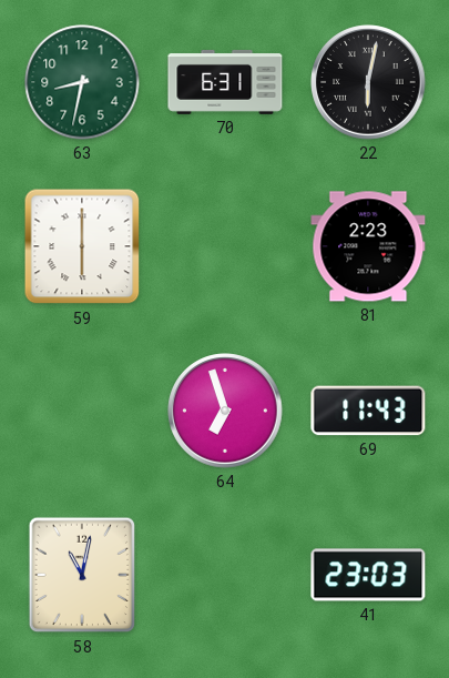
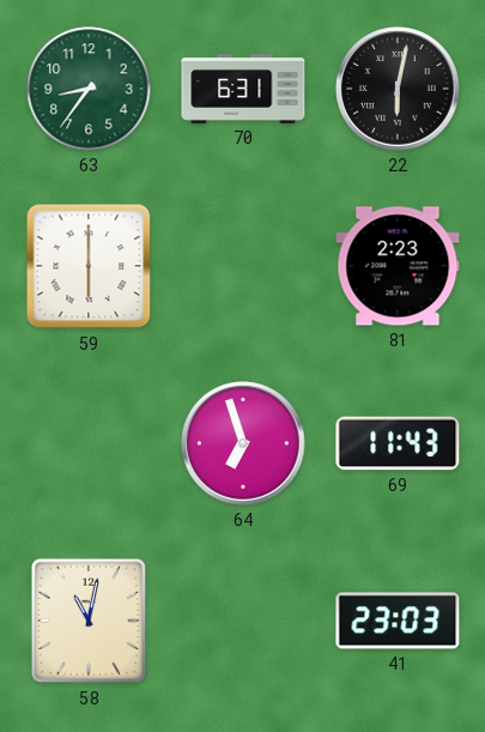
63: 8:32 -> 8:36
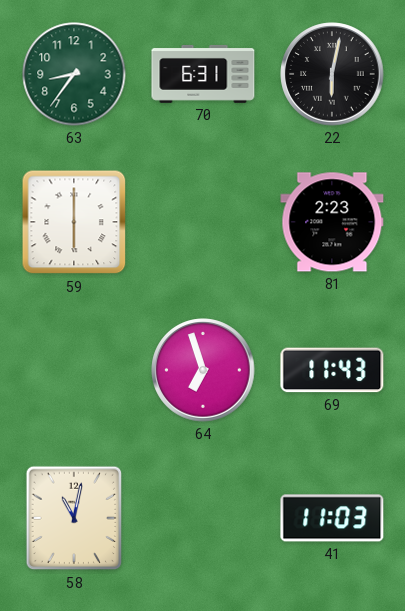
41: 23:03 -> 11:03
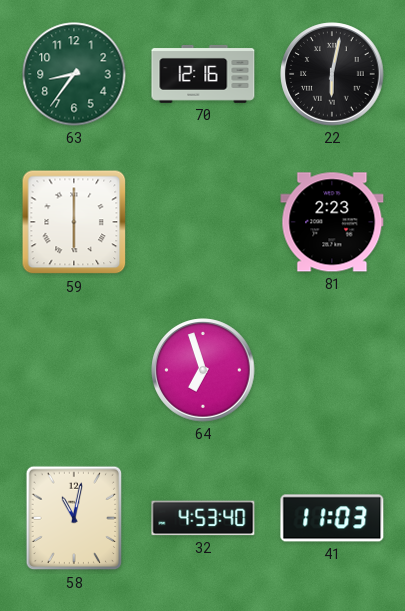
70: 6:31 -> 12:16
69: 11:43 -> none
32: none -> 4:53
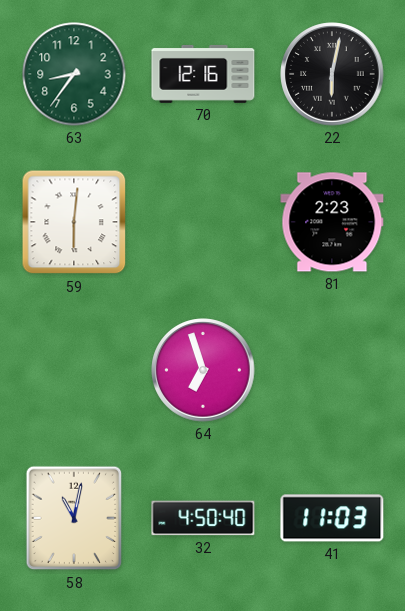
59: 6:00 -> 6:01
32: 4:53 -> 4:50
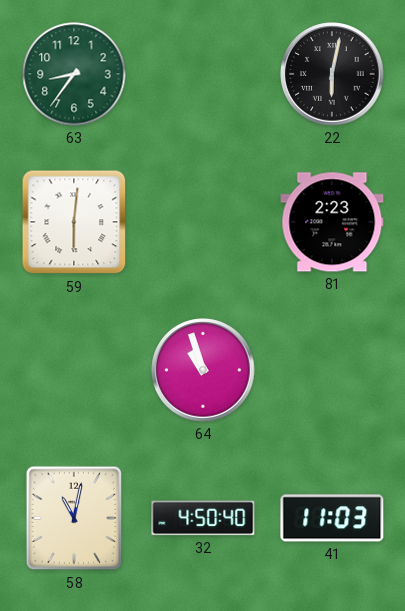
70: 12:16 -> none
64: 6:57 -> 10:57
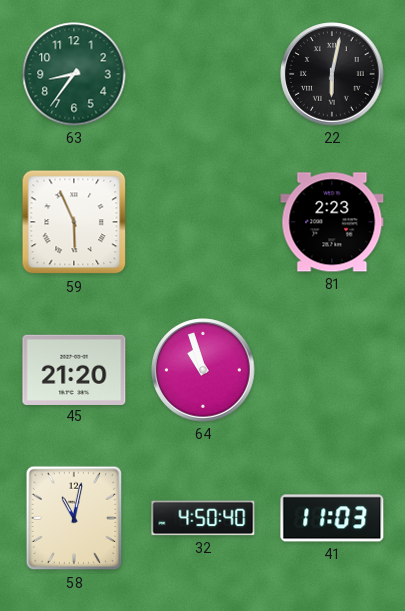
59: 6:01 -> 5:56
45: none -> 21:20
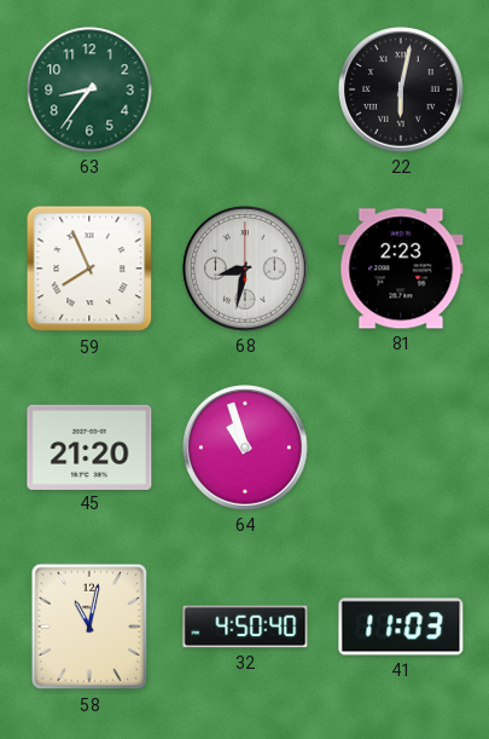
59: 5:56 -> 7:56
68: none -> 8:32
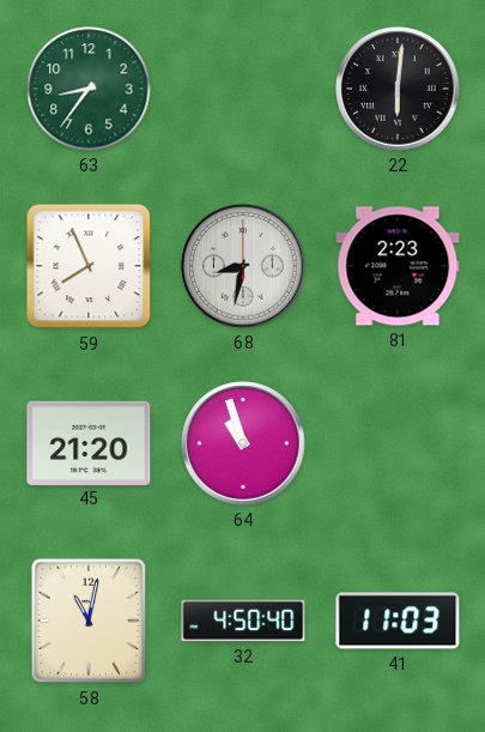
22: 6:02 -> 6:01
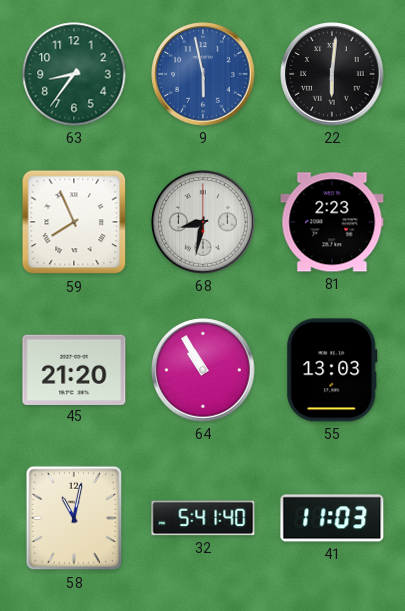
9: none -> 5:58
64: 10:57 -> 10:55
55: none -> 13:03
32: 4:50 -> 5:41
